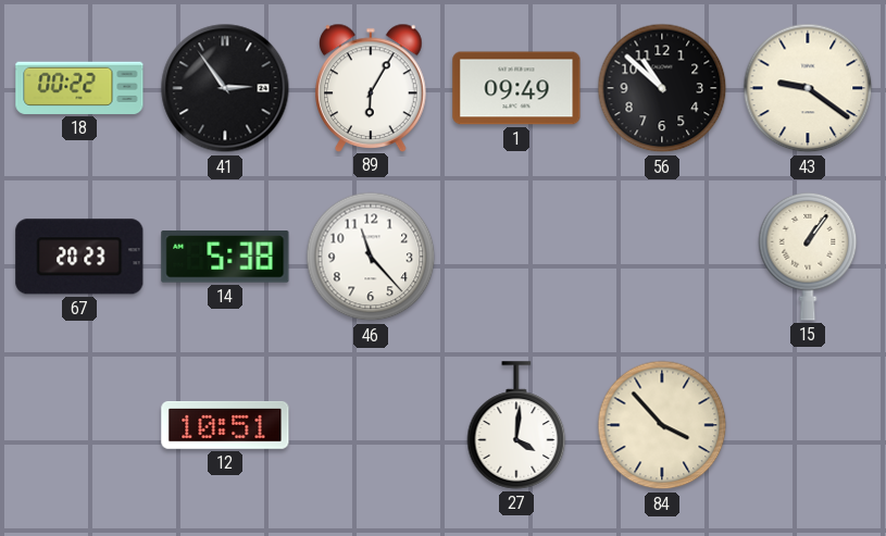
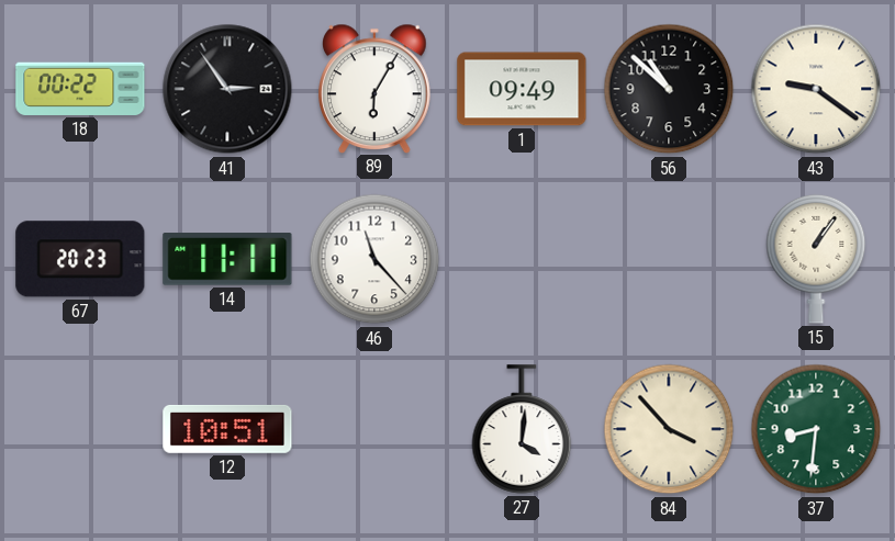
14: 5:38 -> 11:11
37: none -> 8:31
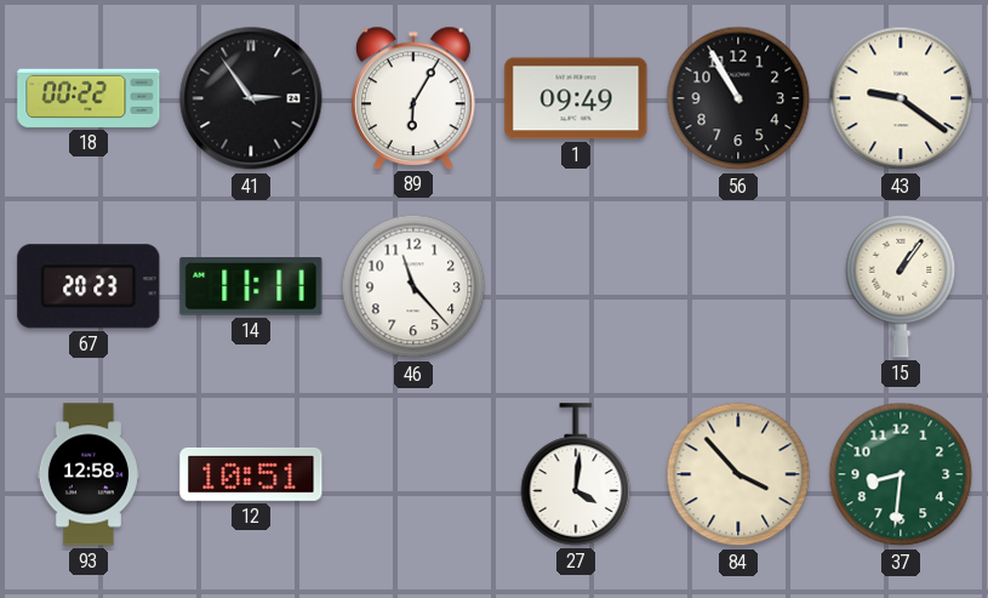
56: 10:52 -> 10:55
93: none -> 12:58
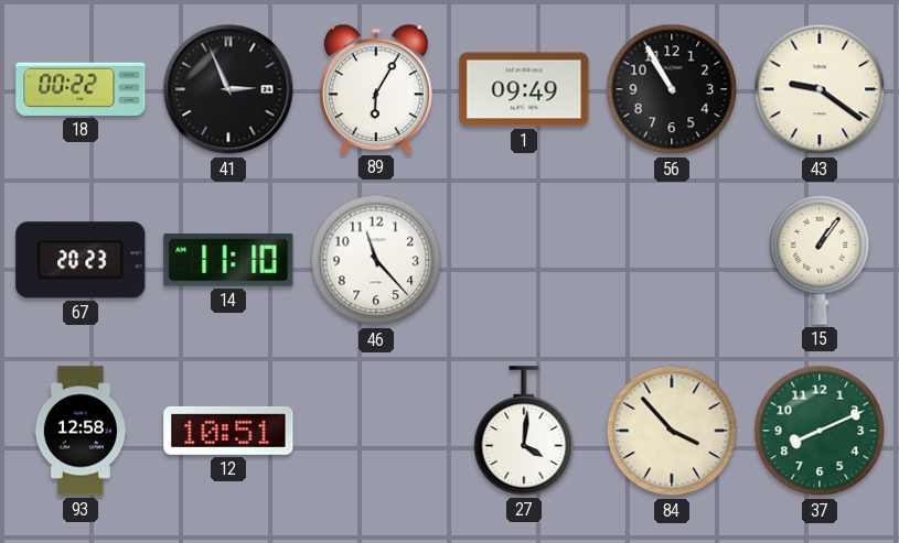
41: 2:54 -> 2:56
14: 11:11 -> 11:10
37: 8:31 -> 8:11
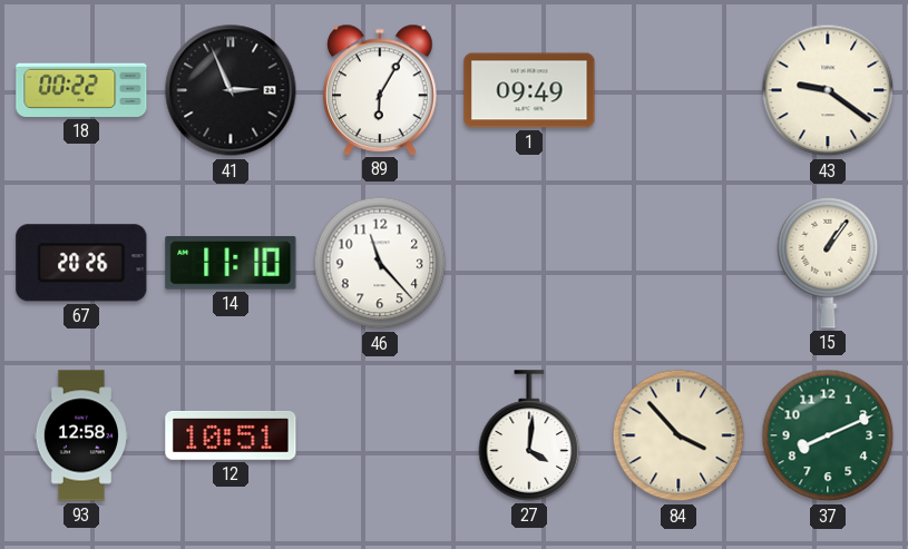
56: 10:55 -> none
67: 20:23 -> 20:26
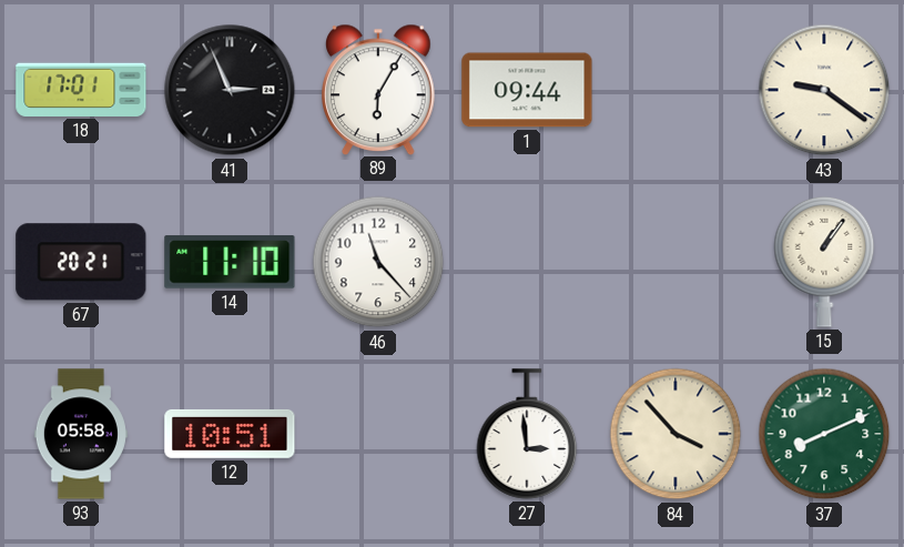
18: 00:22 -> 17:01
1: 09:49 -> 09:44
67: 20:26 -> 20:21
93: 12:58 -> 05:58
27: 4:01 -> 2:59
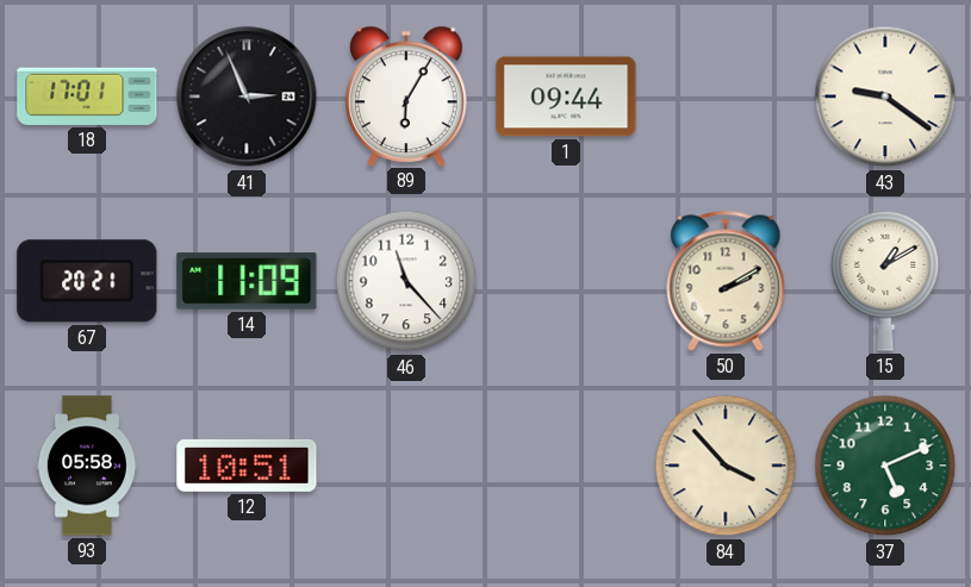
14: 11:10 -> 11:09
50: none -> 2:10
15: 1:06 -> 1:10
27: 2:59 -> none
37: 8:11 -> 5:11
